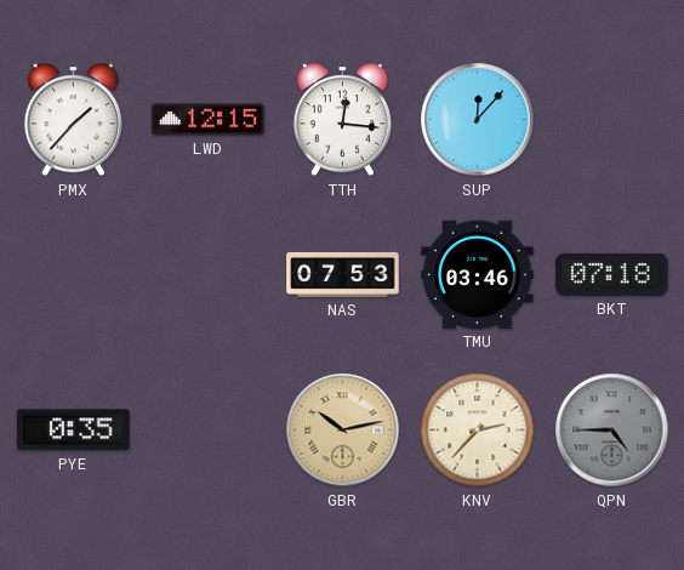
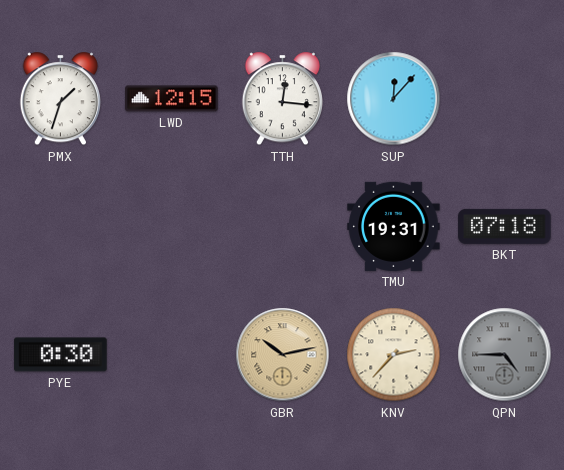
PMX: 1:37 -> 1:33
NAS: 07:53 -> none
TMU: 03:46 -> 19:31
PYE: 0:35 -> 0:30
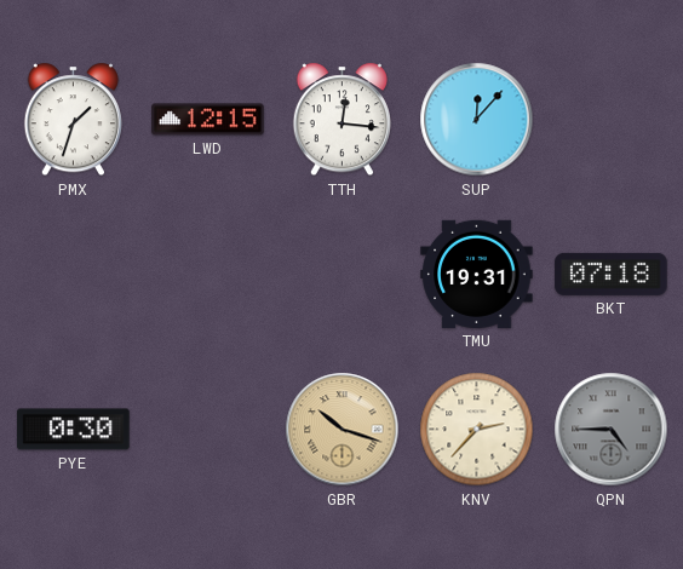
GBR: 10:13 -> 10:18
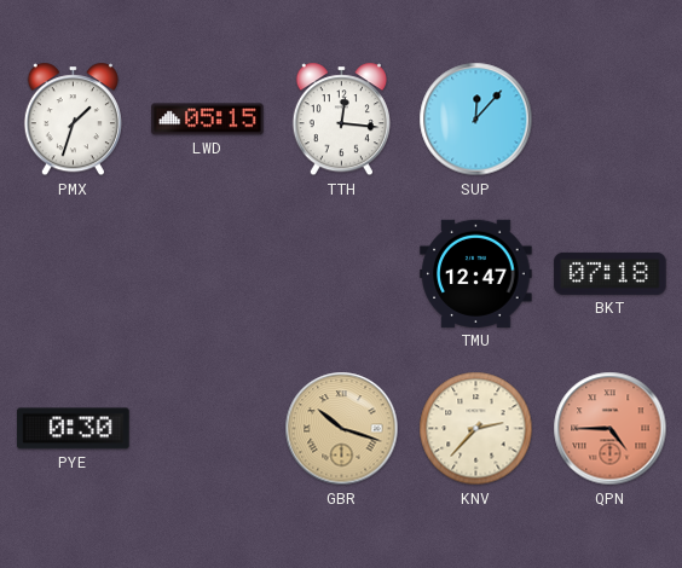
LWD: 12:15 -> 05:15
TMU: 19:31 -> 12:47
QPN dial: grey -> salmon
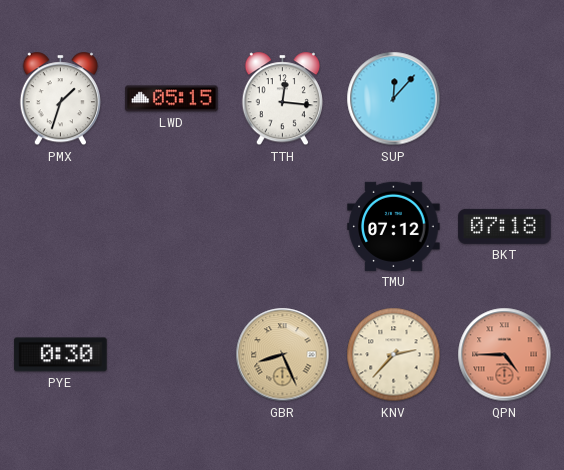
TMU: 12:47 -> 07:12
GBR: 10:18 -> 8:26
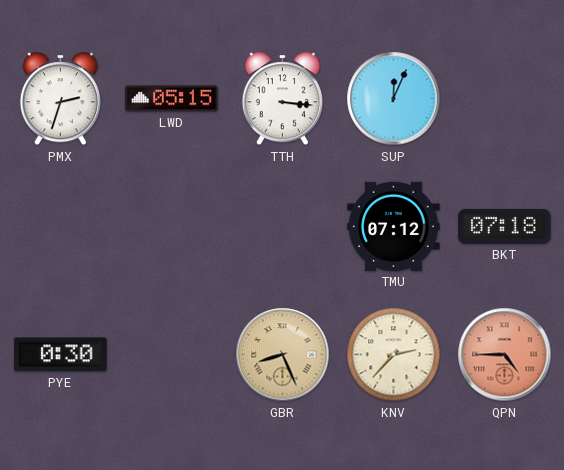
PMX: 1:33 -> 2:33
TTH: 12:16 -> 3:16
SUP: 12:07 -> 12:04
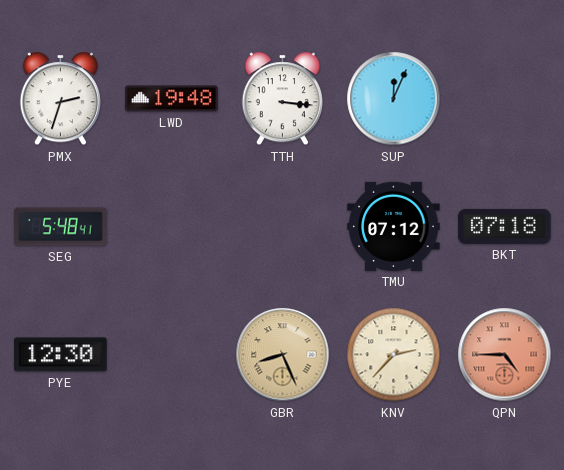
LWD: 05:15 -> 19:48
SEG: none -> 5:48
PYE: 0:30 -> 12:30
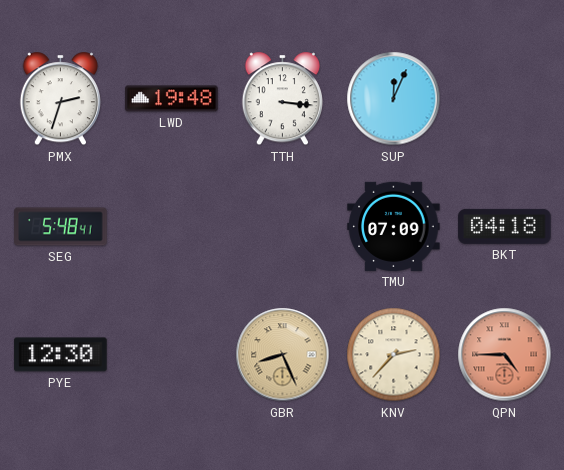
TMU: 07:12 -> 07:09
BKT: 07:18 -> 04:18
